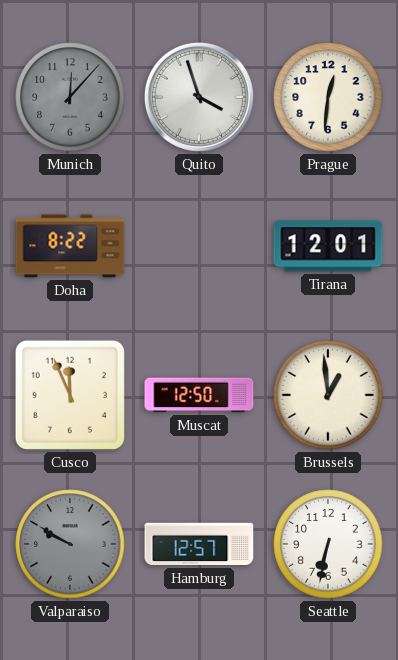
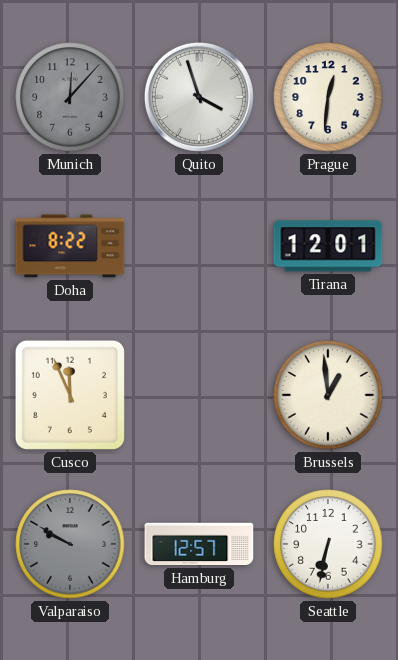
Muscat: 12:50 -> none
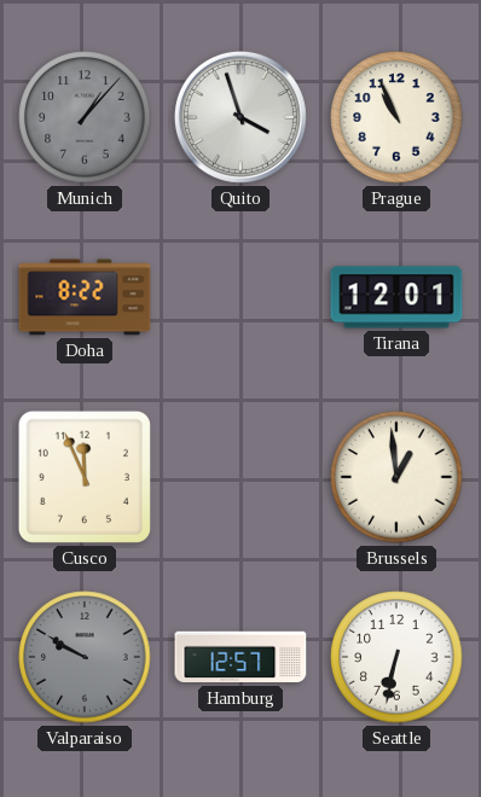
Munich: 12:07 -> 1:07
Prague: 12:31 -> 10:56
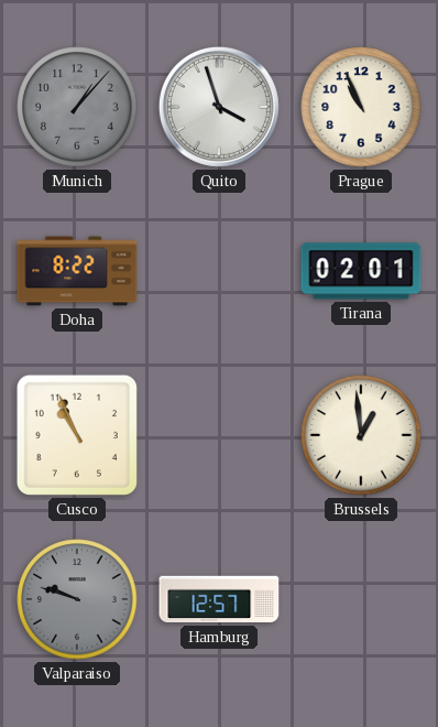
Tirana: 12:01 -> 02:01
Cusco: 11:56 -> 10:56
Valparaiso: 9:50 -> 9:48
Seattle: 6:32 -> none
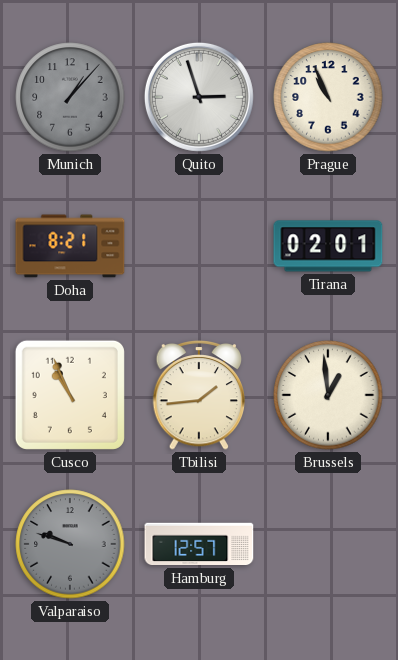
Quito: 3:57 -> 2:57
Doha: 8:22 -> 8:21
Tbilisi: none -> 1:44
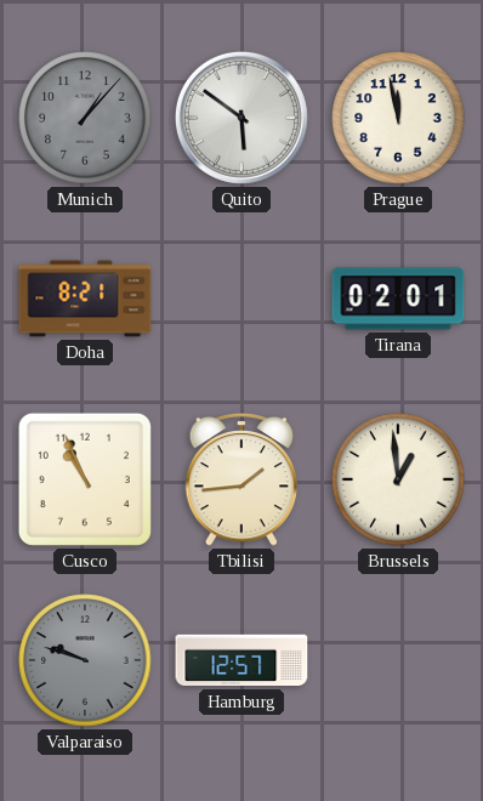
Quito: 2:57 -> 5:51
Prague: 10:56 -> 11:58
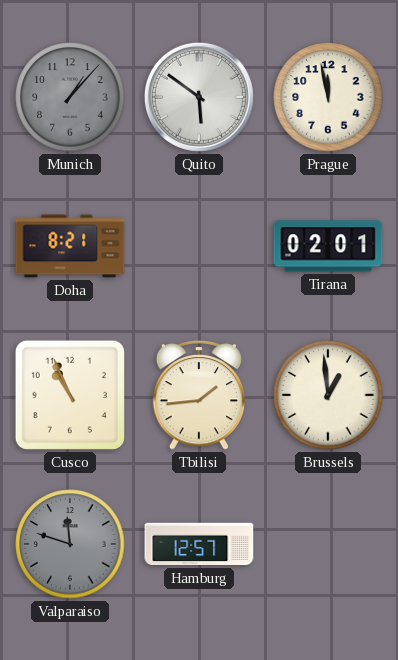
Valparaiso: 9:48 -> 11:48
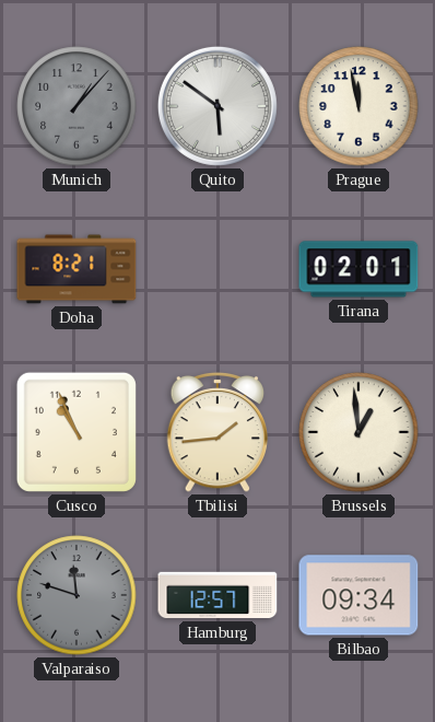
Bilbao: none -> 09:34
